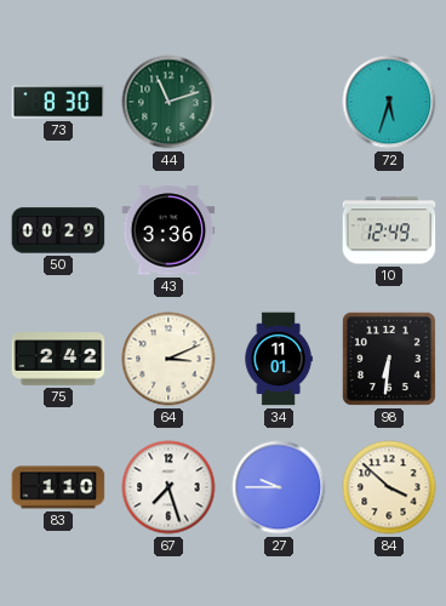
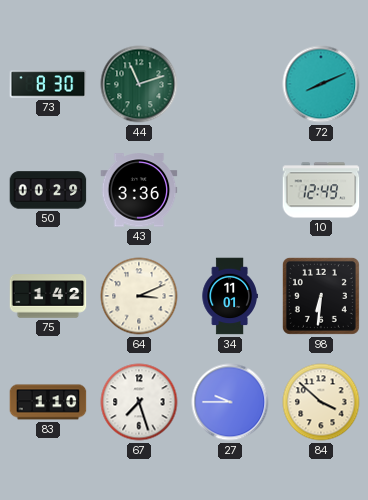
72: 5:33 -> 8:11
75: 2:42 -> 1:42
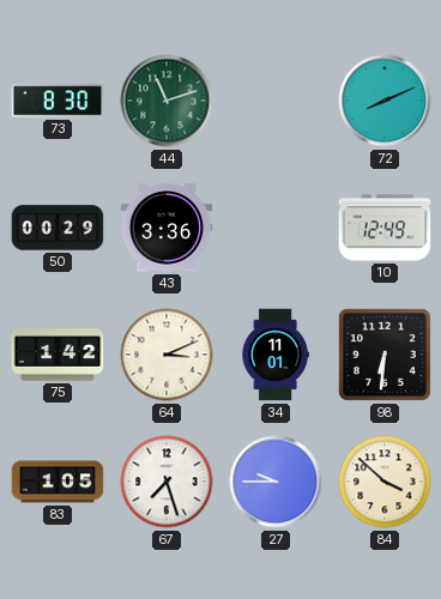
83: 1:10 -> 1:05
